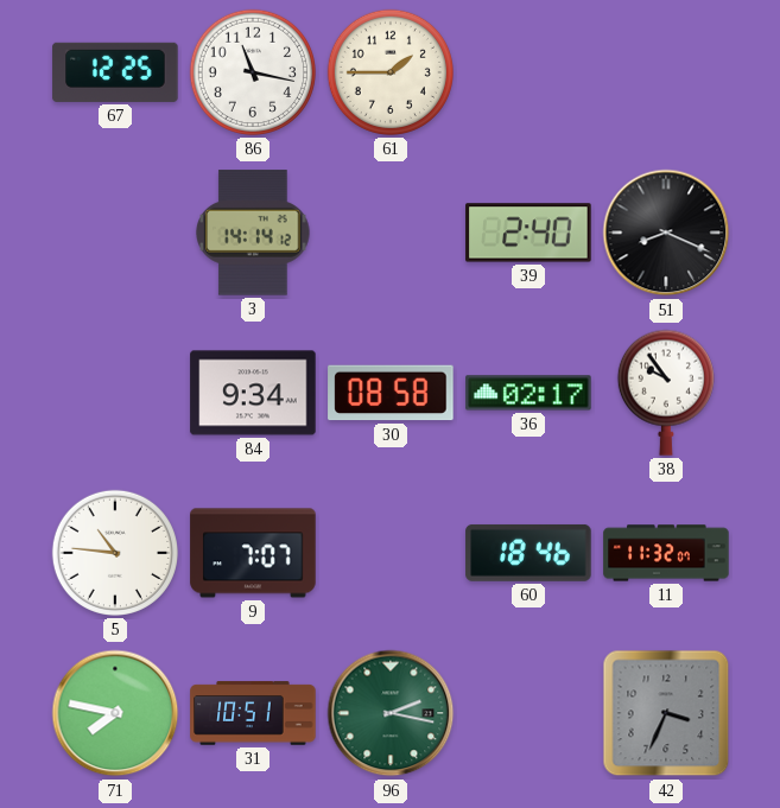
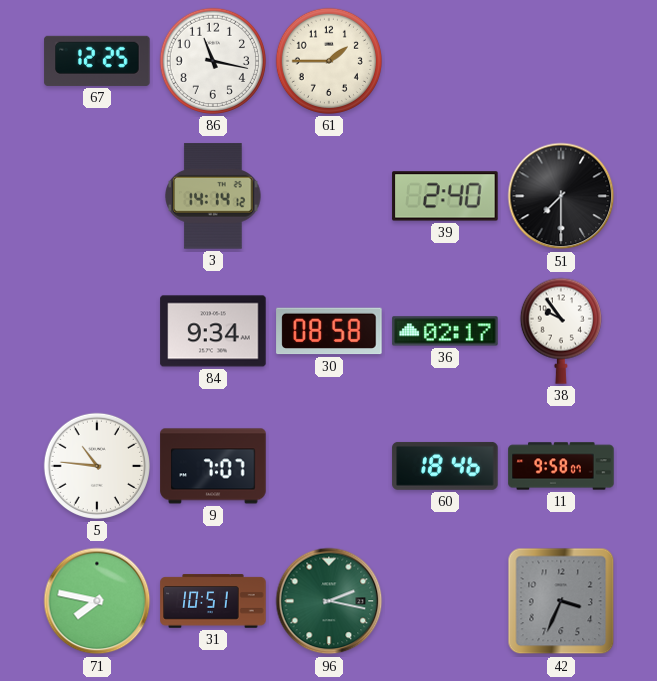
51: 8:19 -> 7:30
11: 11:32 -> 9:58
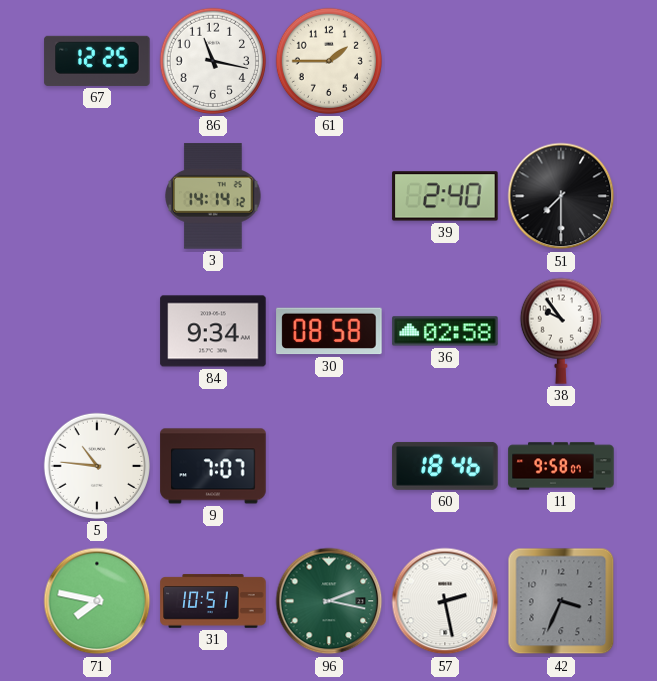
36: 02:17 -> 02:58
57: none -> 2:28
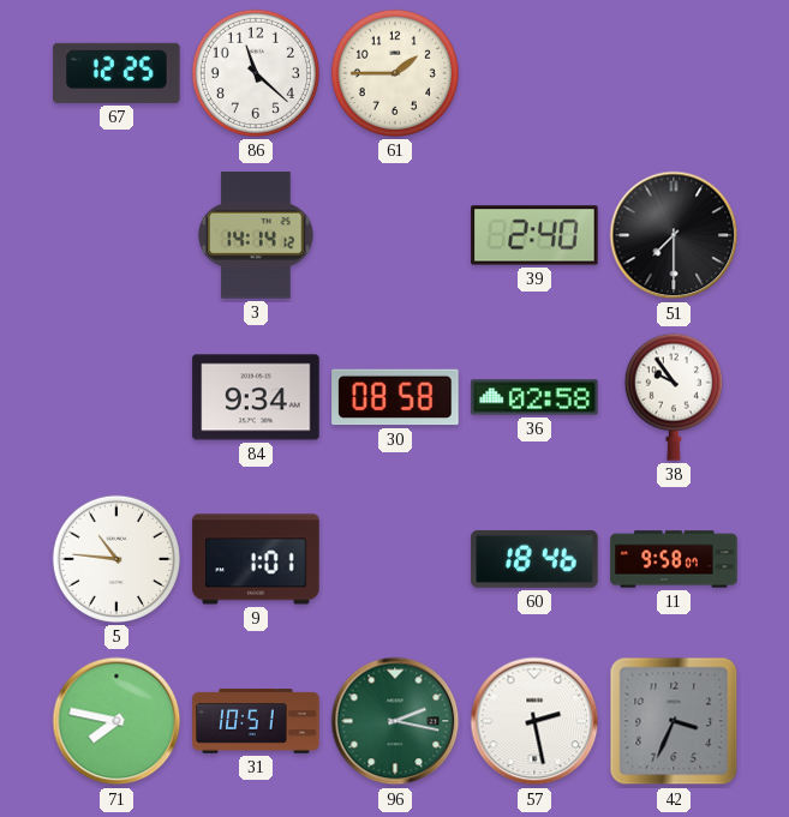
86: 11:17 -> 11:22
9: 7:07 -> 1:01
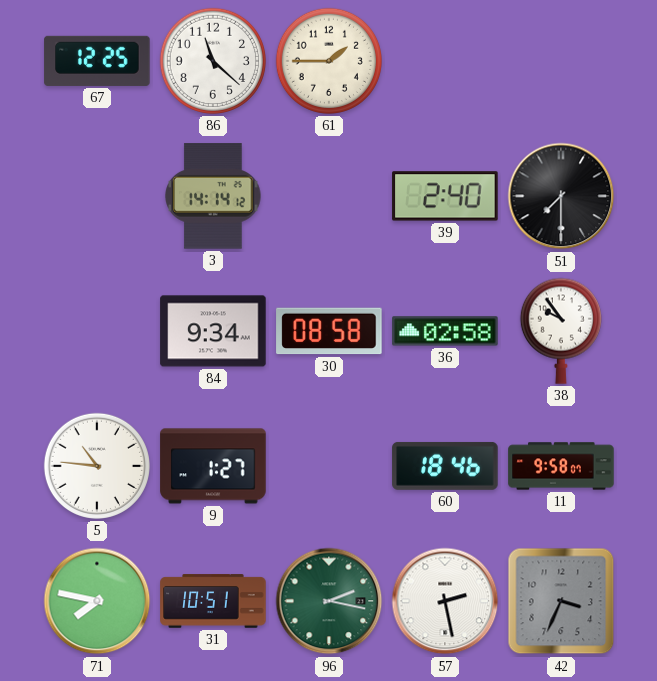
9: 1:01 -> 1:27
